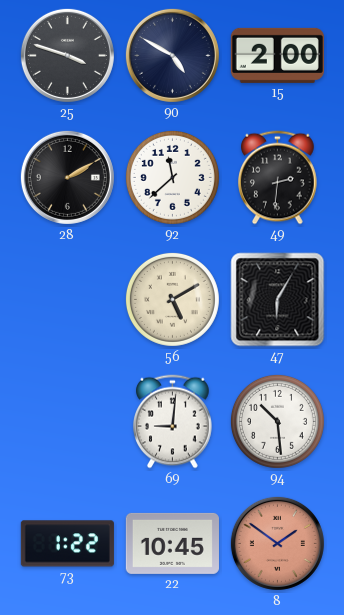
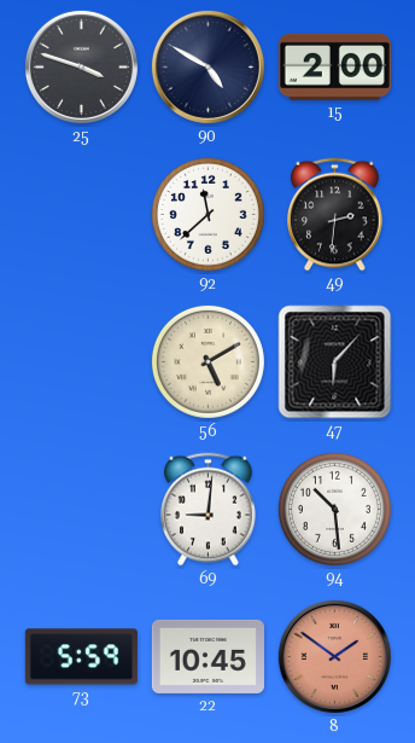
28: 2:10 -> none
47: 6:05 -> 6:07
73: 1:22 -> 5:59
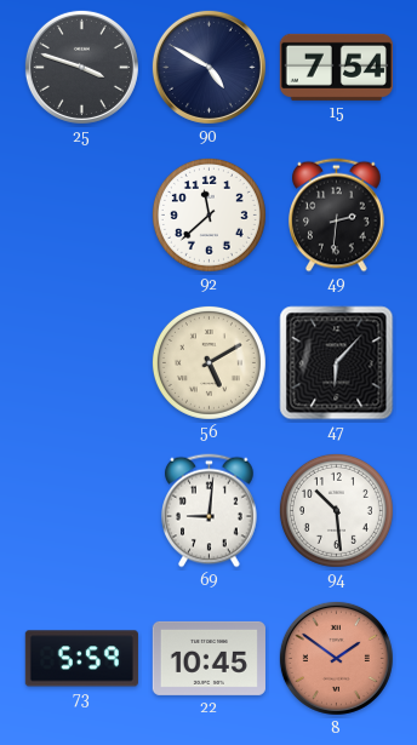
15: 2:00 -> 7:54
